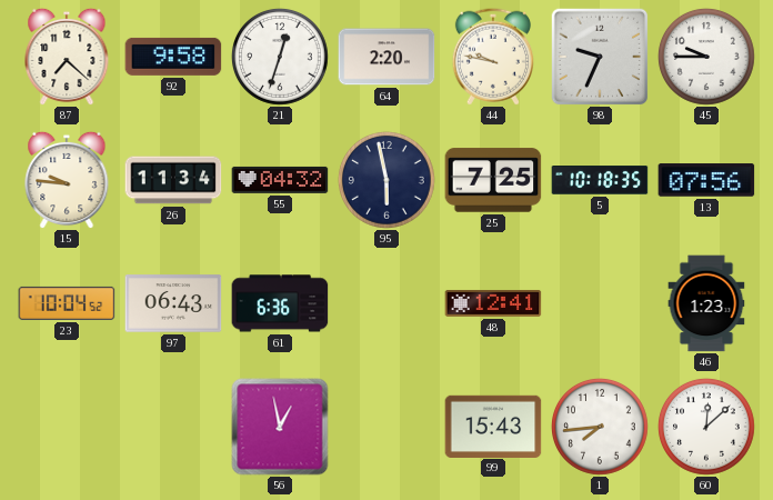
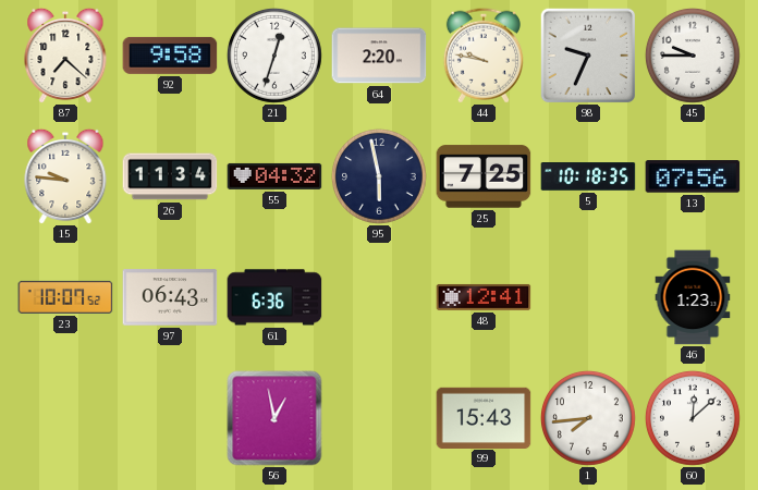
23: 10:04 -> 10:07
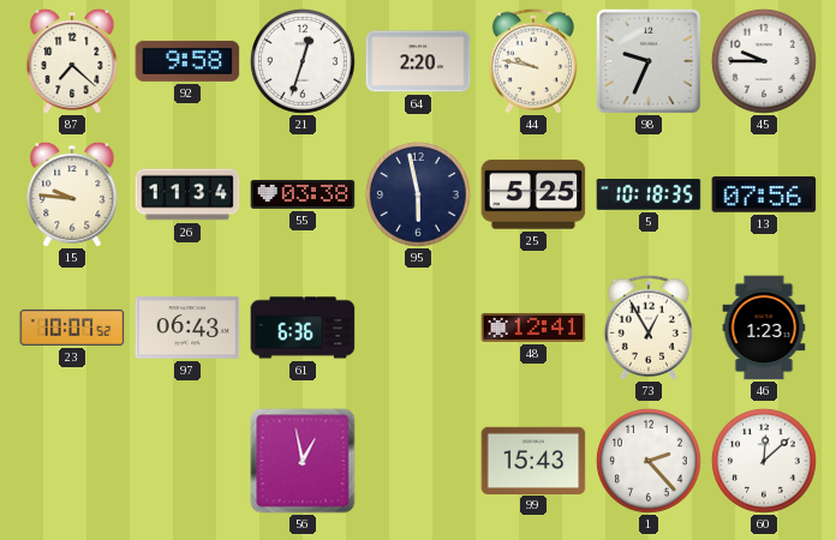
55: 04:32 -> 03:38
25: 7:25 -> 5:25
73: none -> 12:55
1: 7:44 -> 2:23
